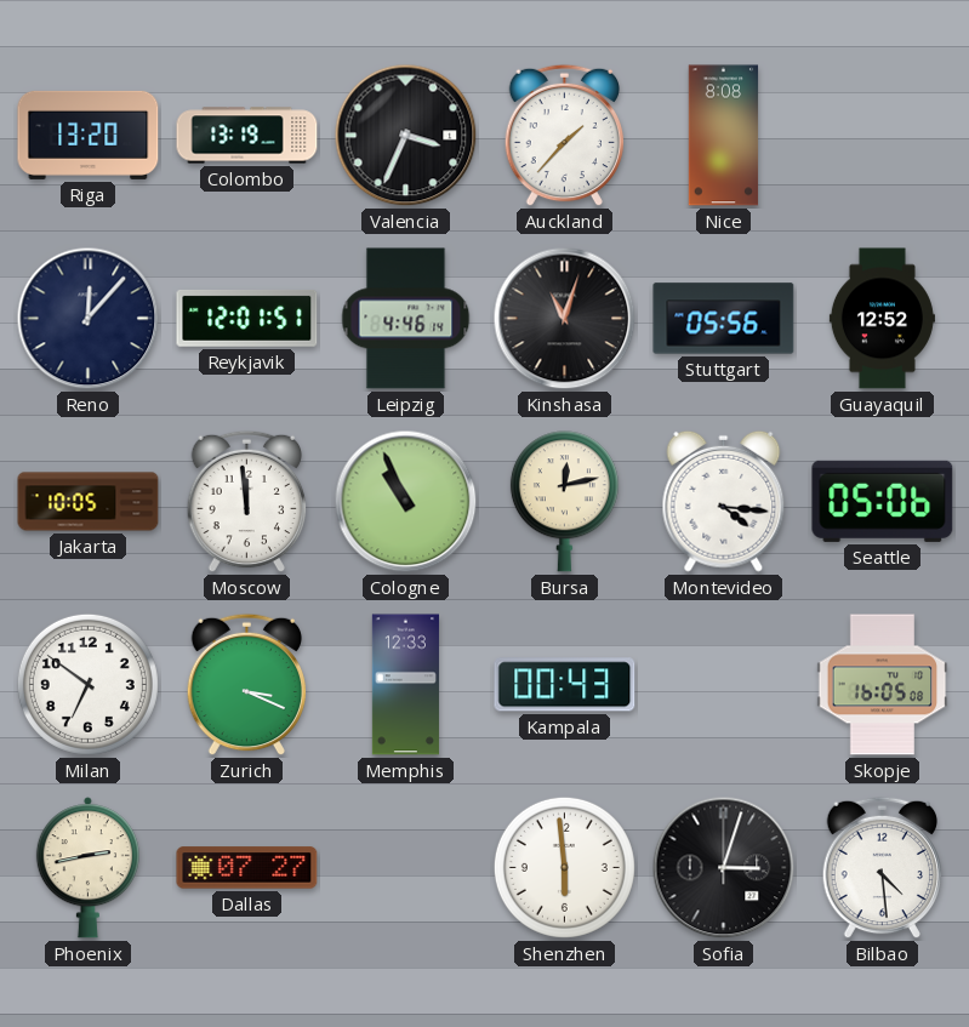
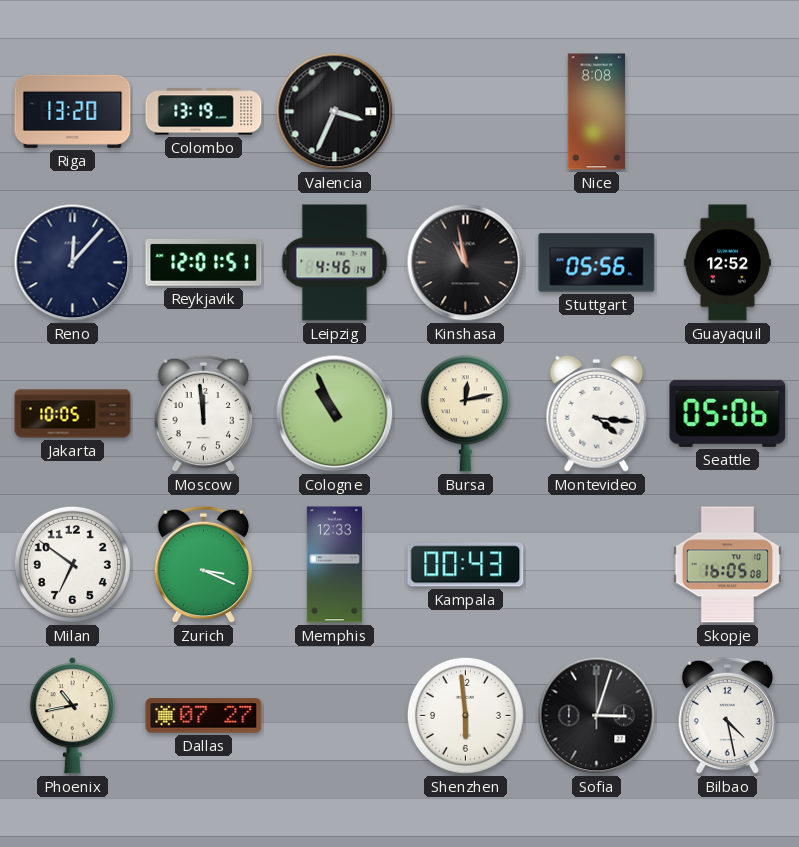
Auckland: 1:37 -> none
Kinshasa: 11:03 -> 10:58
Phoenix: 2:43 -> 10:43
Bilbao: 4:29 -> 4:28
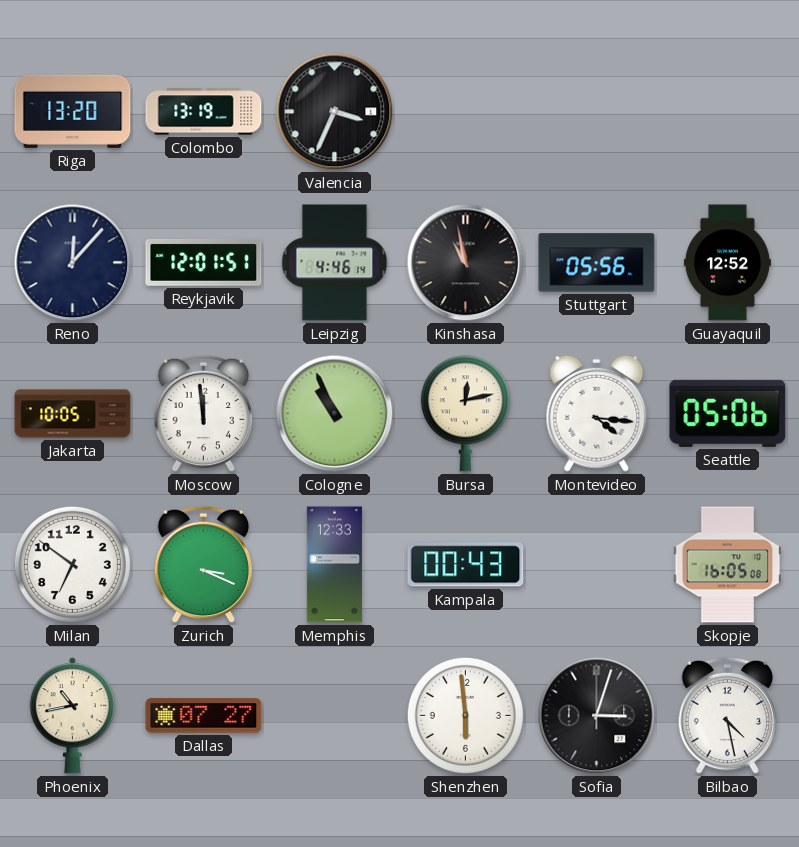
Nice: 8:08 -> none
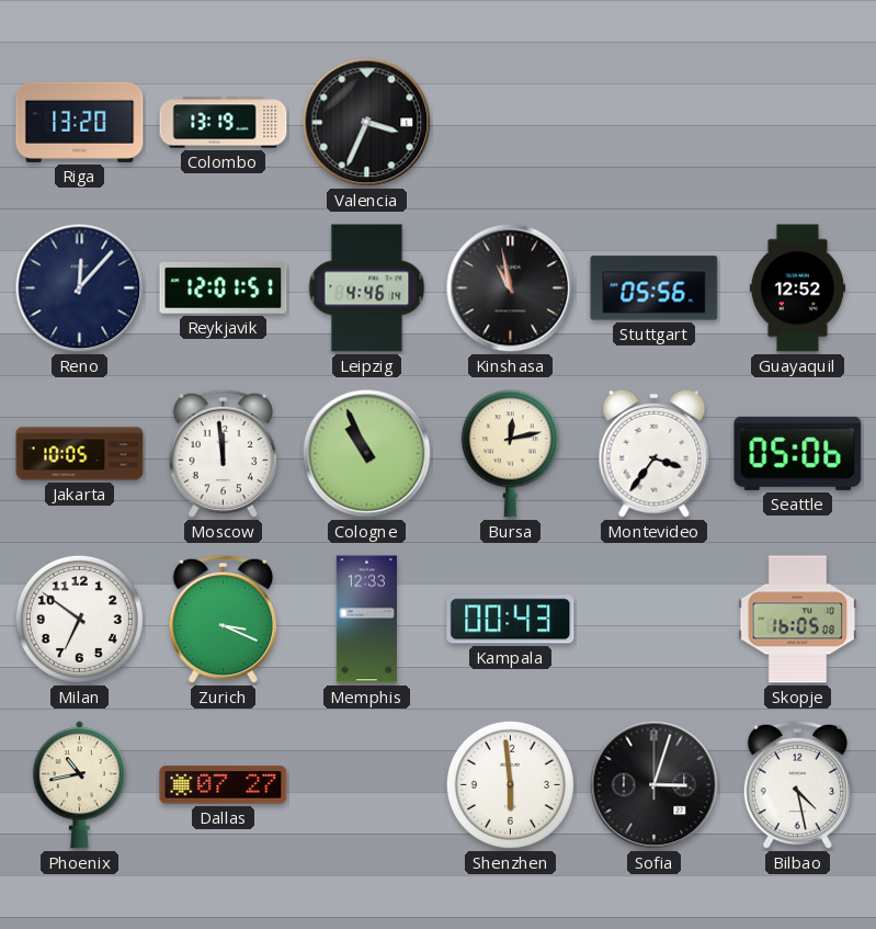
Montevideo: 4:16 -> 3:36
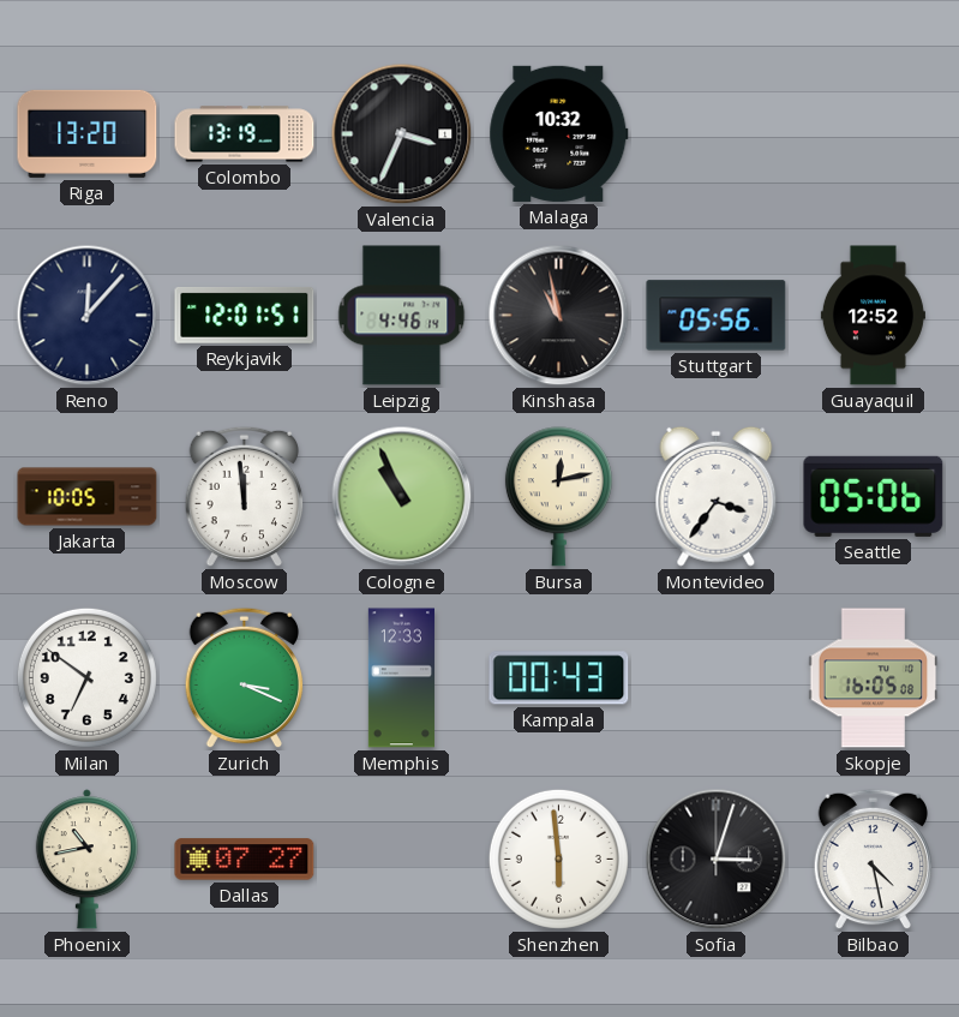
Malaga: none -> 10:32
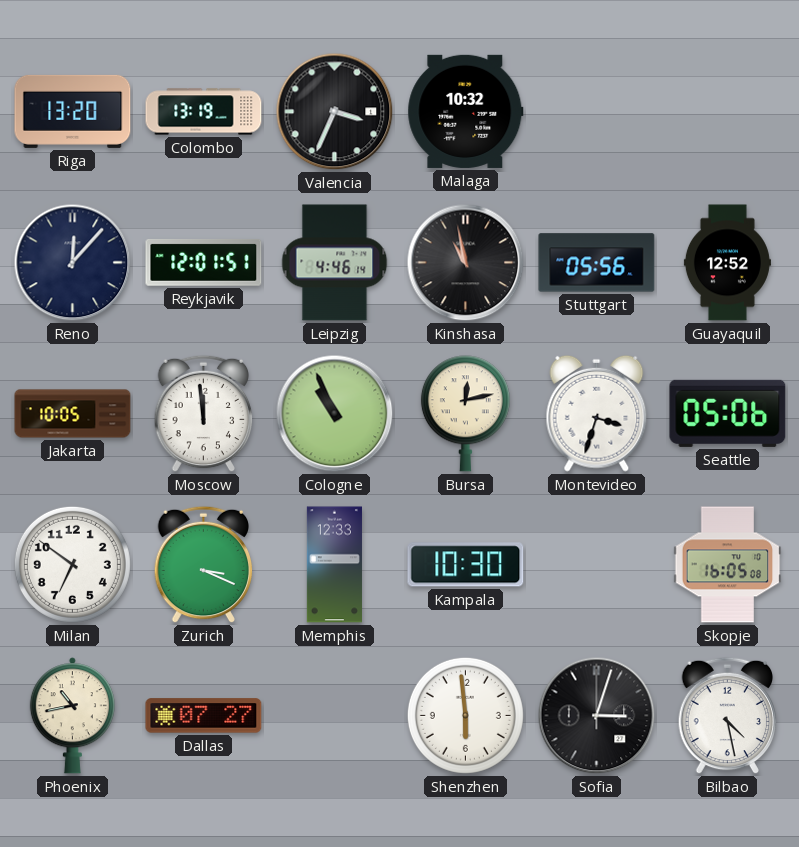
Montevideo: 3:36 -> 3:33
Kampala: 00:43 -> 10:30
